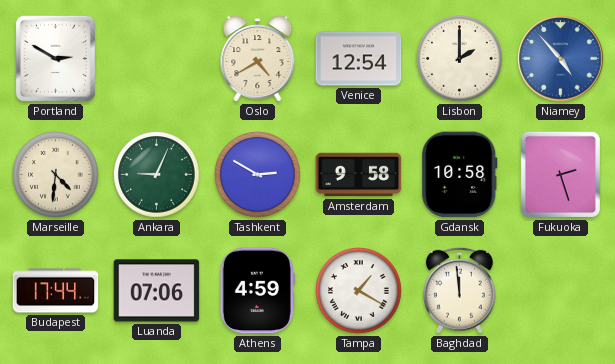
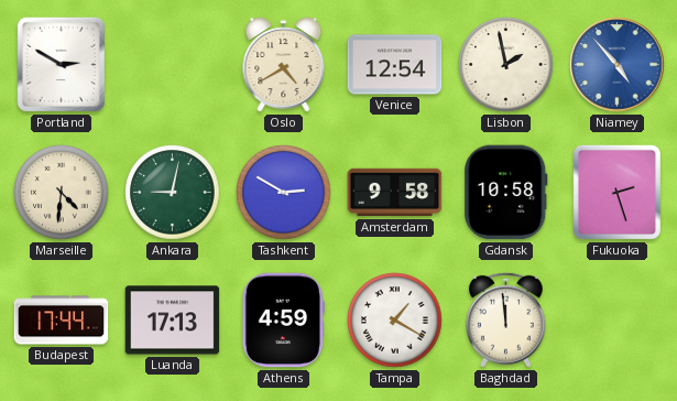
Lisbon: 2:00 -> 1:58
Ankara: 9:04 -> 9:02
Luanda: 07:06 -> 17:13
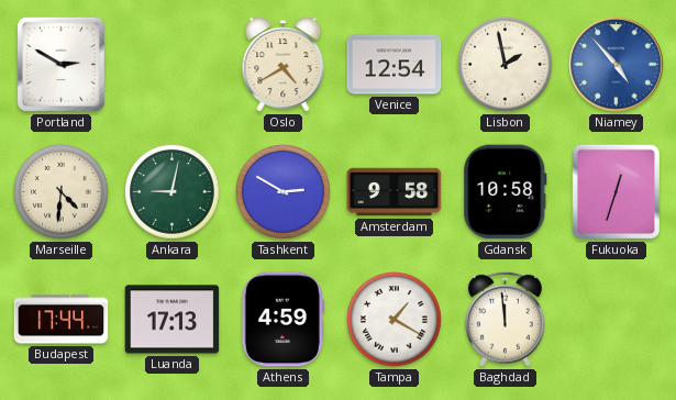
Fukuoka: 2:27 -> 12:33
